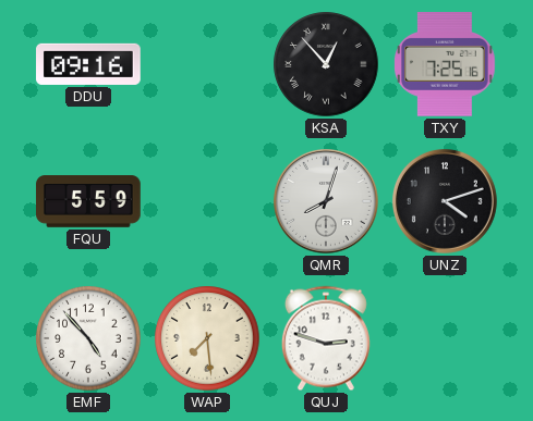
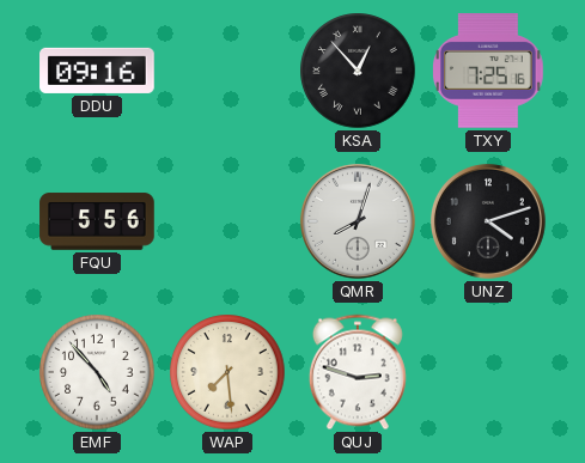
FQU: 5:59 -> 5:56
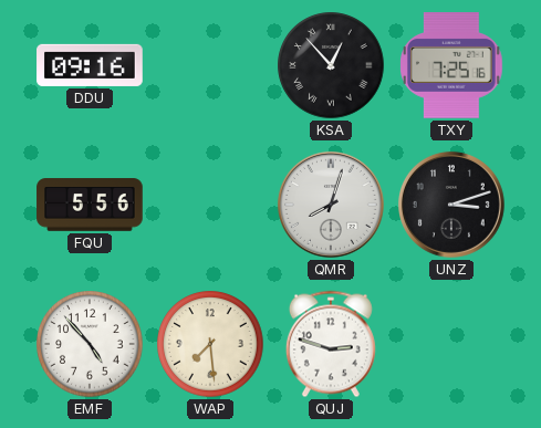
UNZ: 4:12 -> 3:12
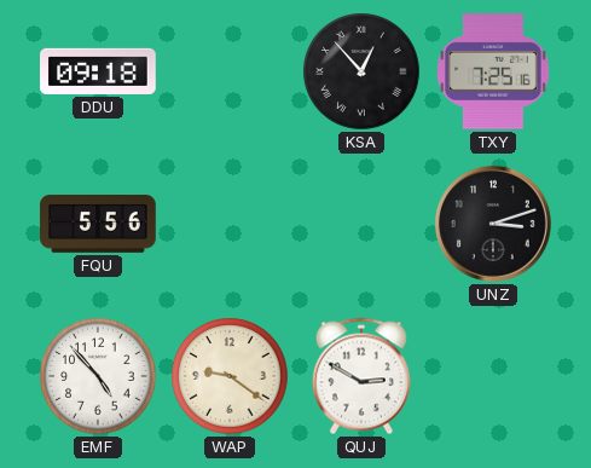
DDU: 09:16 -> 09:18
QMR: 8:03 -> none
WAP: 7:29 -> 9:21
QUJ: 2:48 -> 2:50
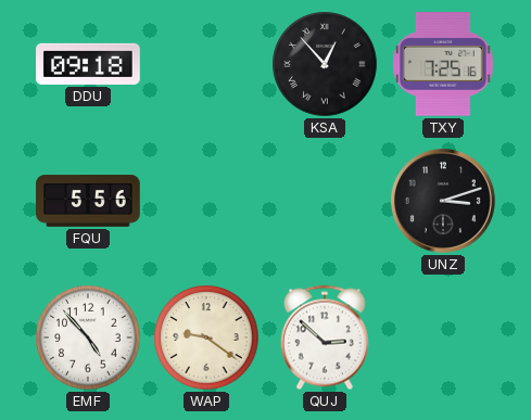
QUJ: 2:50 -> 2:52
